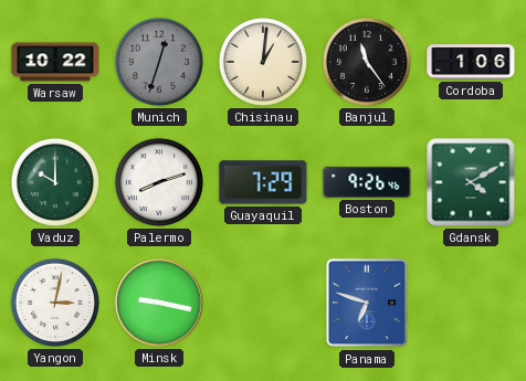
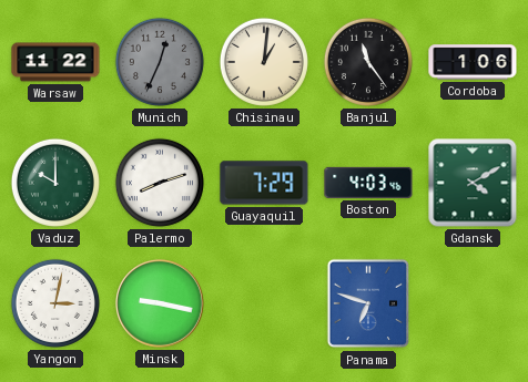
Warsaw: 10:22 -> 11:22
Munich: 12:33 -> 12:34
Boston: 9:26 -> 4:03
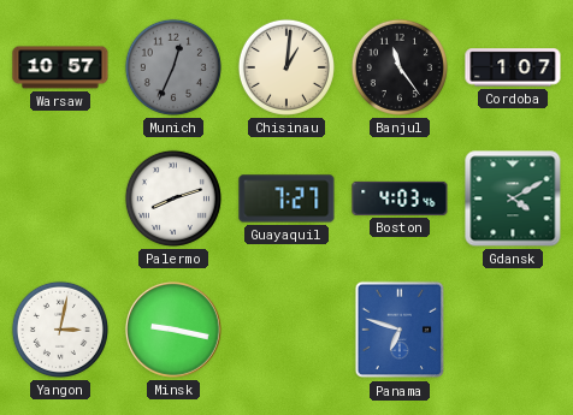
Warsaw: 11:22 -> 10:57
Cordoba: 1:06 -> 1:07
Vaduz: 10:00 -> none
Guayaquil: 7:29 -> 7:27
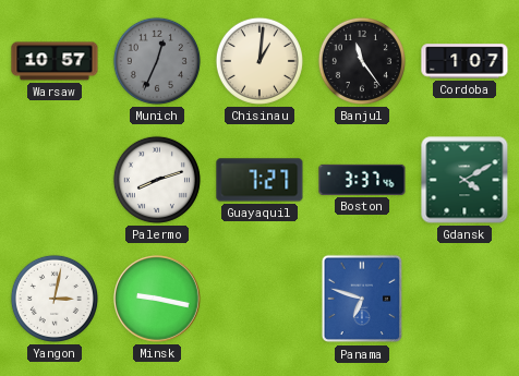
Boston: 4:03 -> 3:37
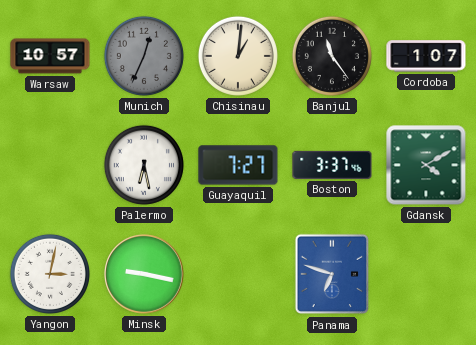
Palermo: 8:12 -> 6:28
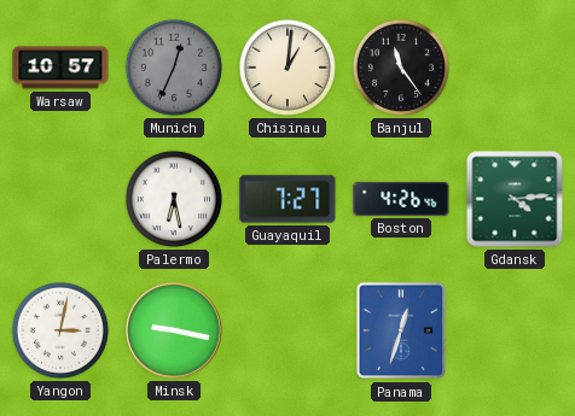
Cordoba: 1:07 -> none
Boston: 3:37 -> 4:26
Gdansk: 4:10 -> 4:14
Panama: 6:48 -> 12:33
